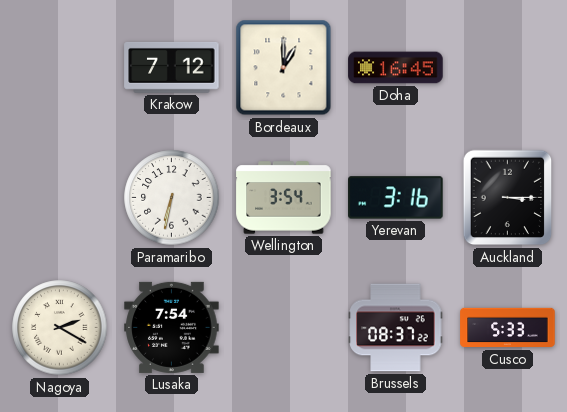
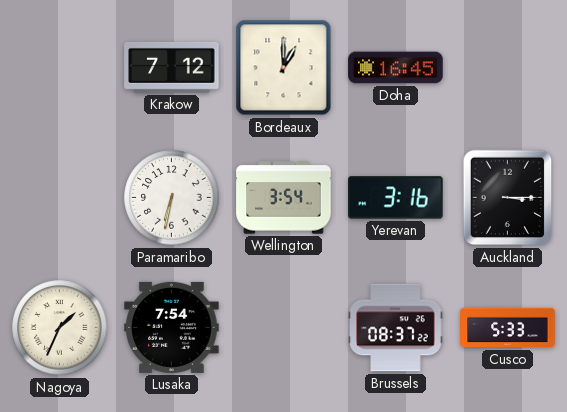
Nagoya: 2:20 -> 1:34
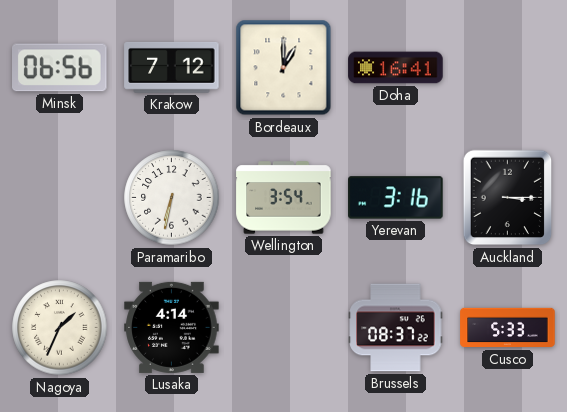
Minsk: none -> 06:56
Doha: 16:45 -> 16:41
Lusaka: 7:54 -> 4:14
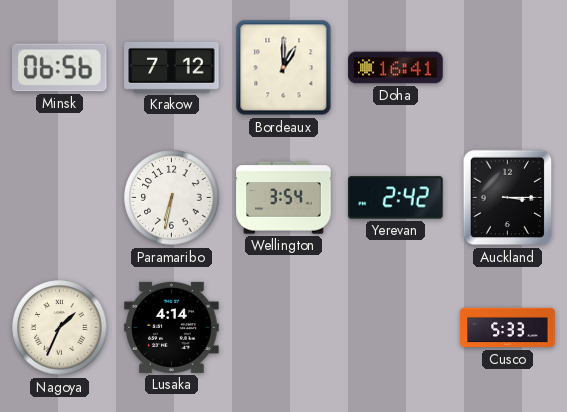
Yerevan: 3:16 -> 2:42
Brussels: 08:37 -> none
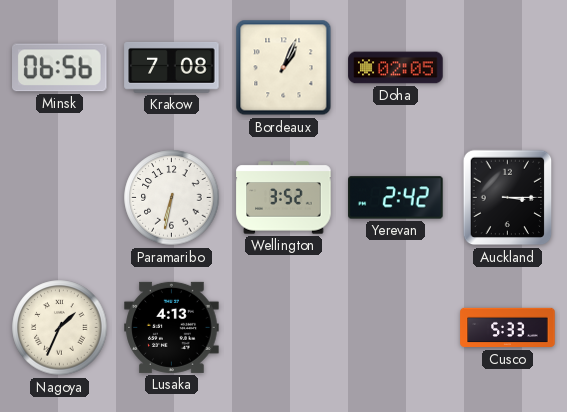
Krakow: 7:12 -> 7:08
Bordeaux: 1:00 -> 1:04
Doha: 16:41 -> 02:05
Wellington: 3:54 -> 3:52
Lusaka: 4:14 -> 4:13
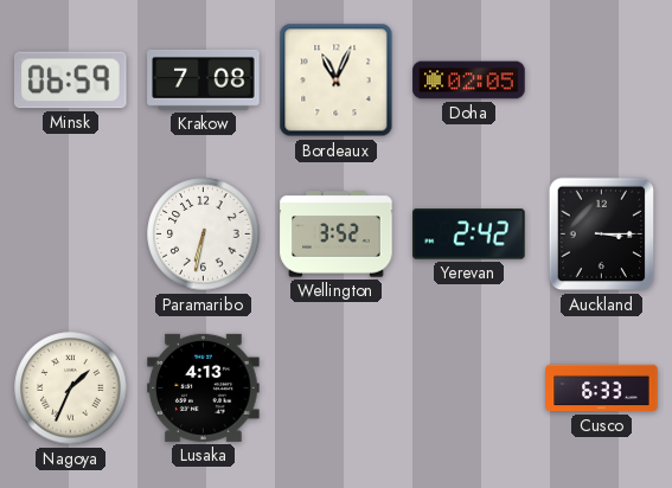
Minsk: 06:56 -> 06:59
Bordeaux: 1:04 -> 11:04
Cusco: 5:33 -> 6:33
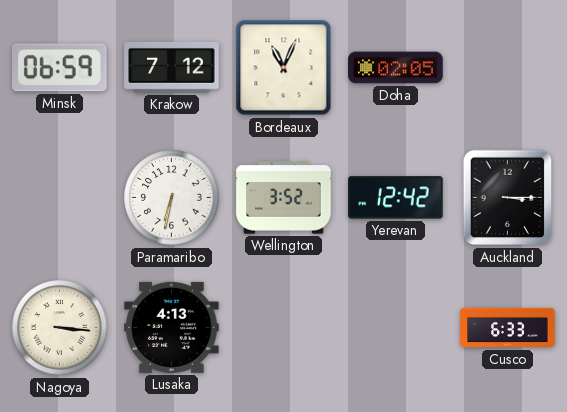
Krakow: 7:08 -> 7:12
Yerevan: 2:42 -> 12:42
Nagoya: 1:34 -> 3:16
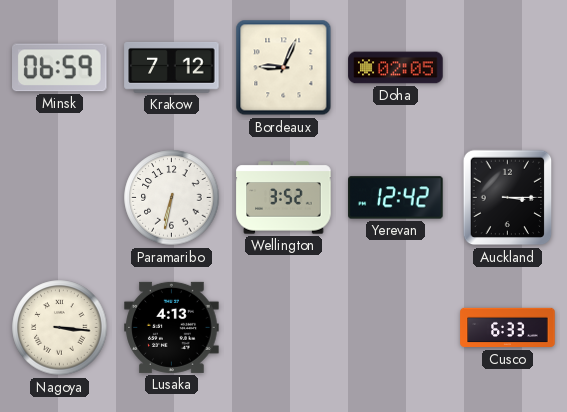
Bordeaux: 11:04 -> 9:04
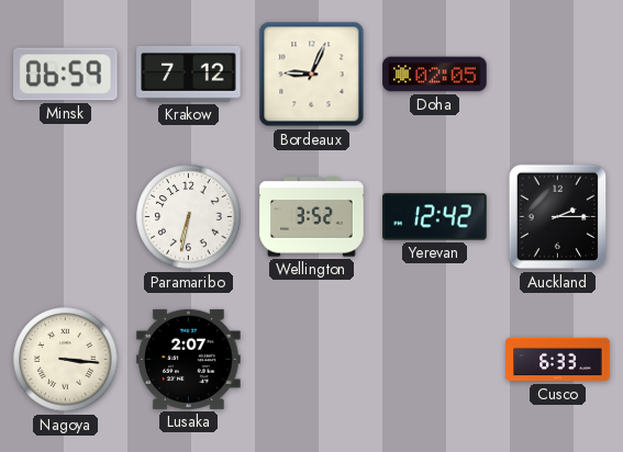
Auckland: 3:15 -> 2:15
Lusaka: 4:13 -> 2:07
